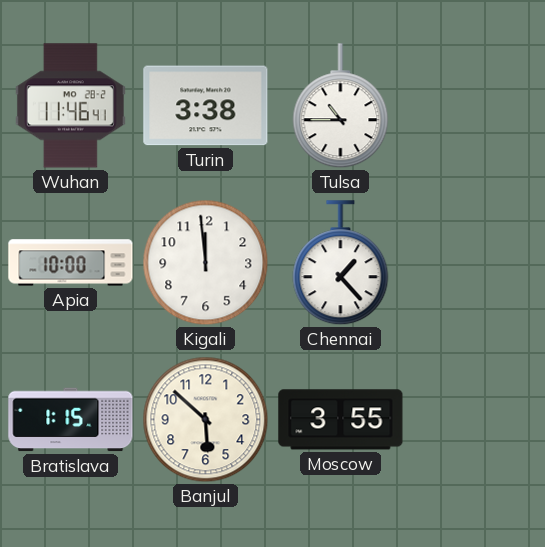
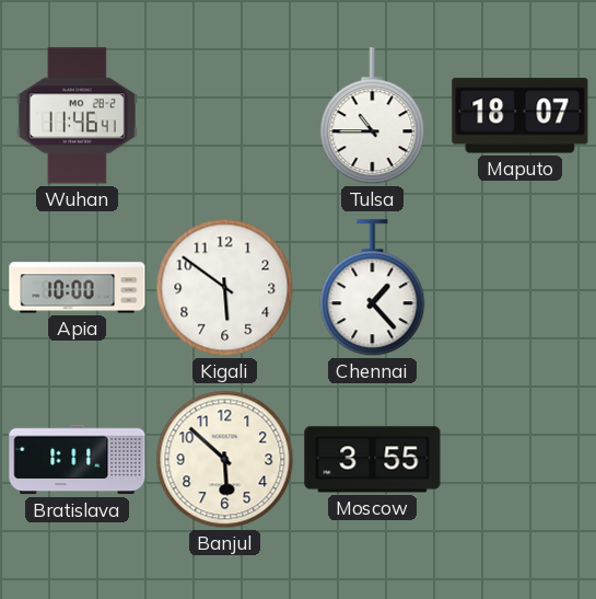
Turin: 3:38 -> none
Maputo: none -> 18:07
Kigali: 11:59 -> 5:51
Bratislava: 1:15 -> 1:11
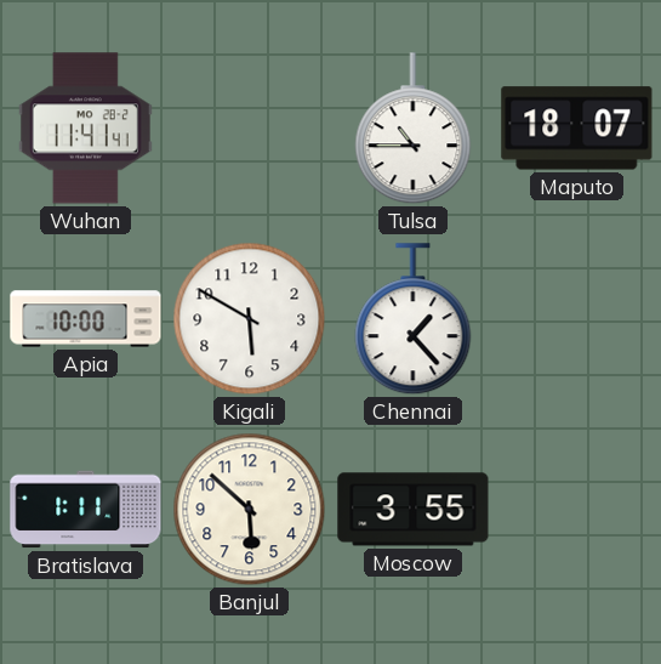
Wuhan: 11:46 -> 11:41
Kigali: 5:51 -> 5:50
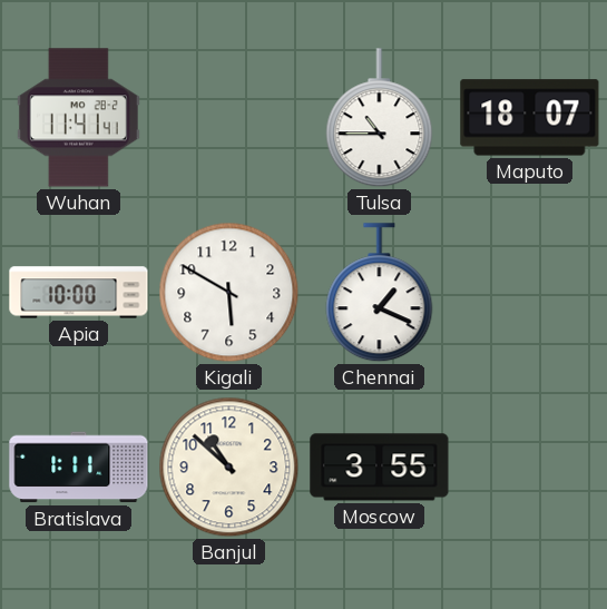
Chennai: 1:23 -> 1:19
Banjul: 5:52 -> 10:52
